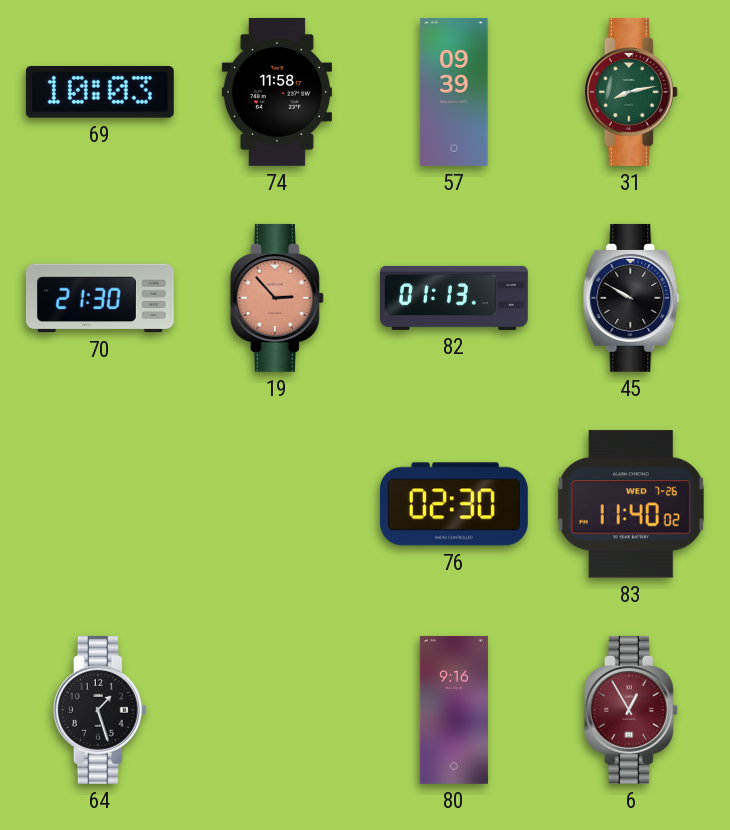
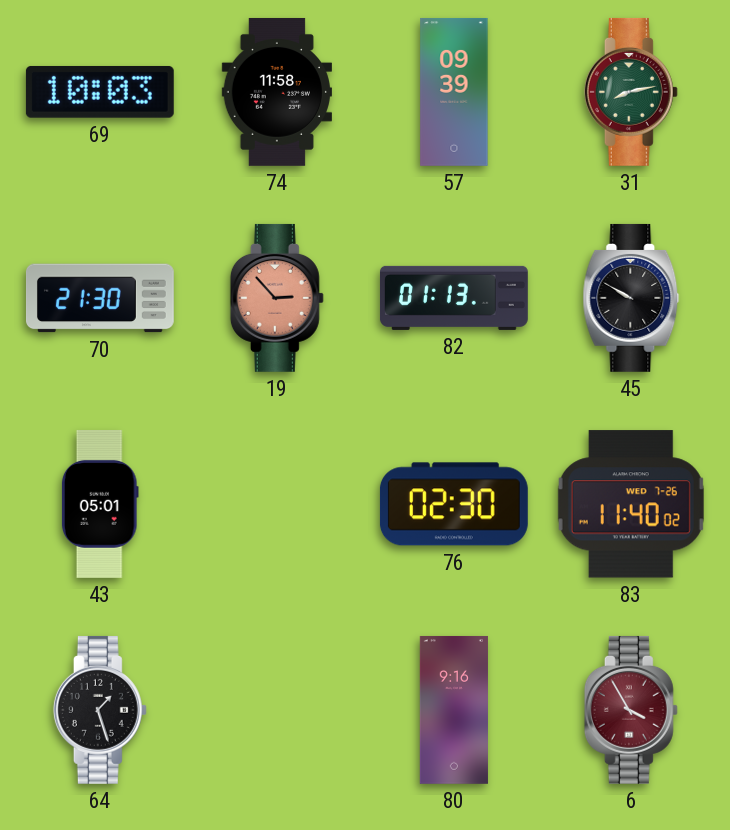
43: none -> 05:01
6: 12:55 -> 3:55
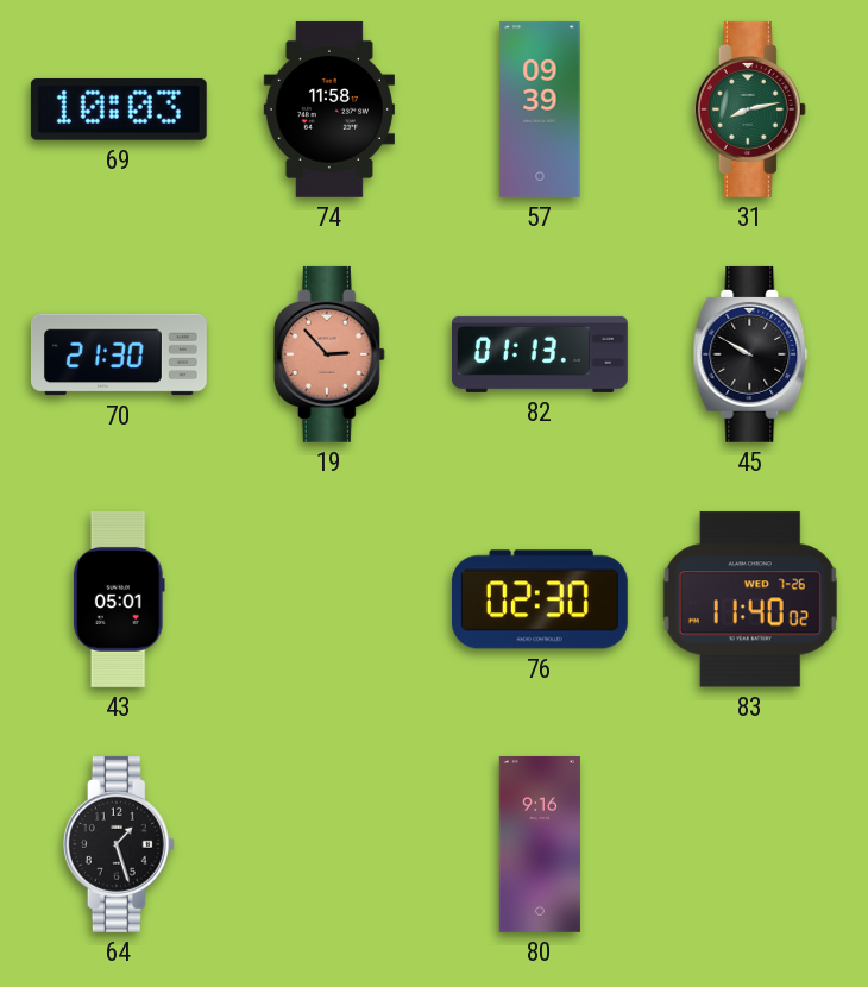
6: 3:55 -> none
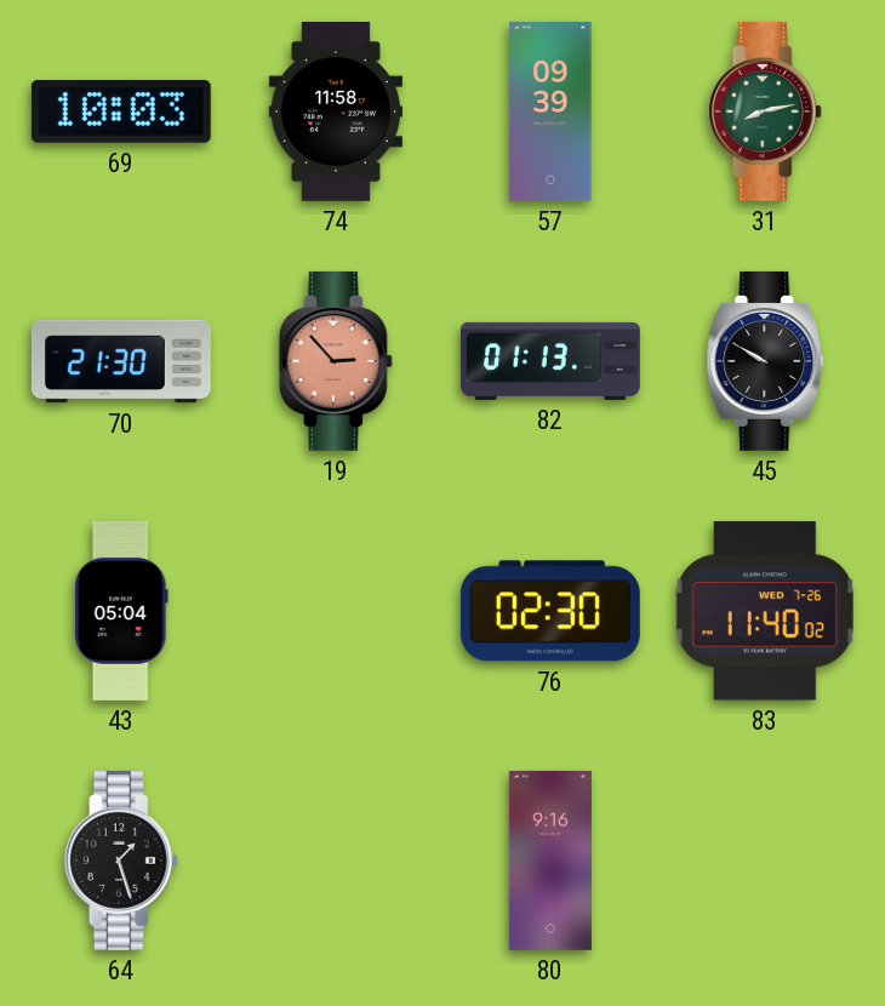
43: 05:01 -> 05:04
